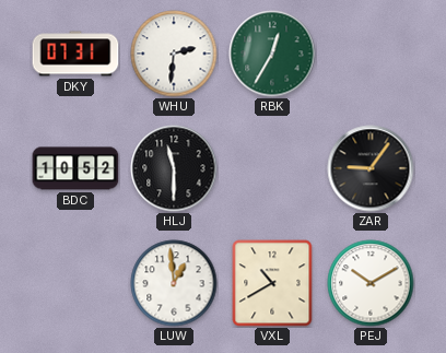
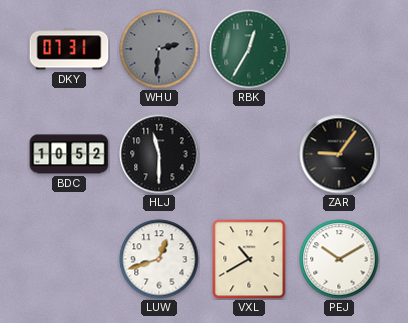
WHU dial: white -> grey
LUW: 12:59 -> 12:42
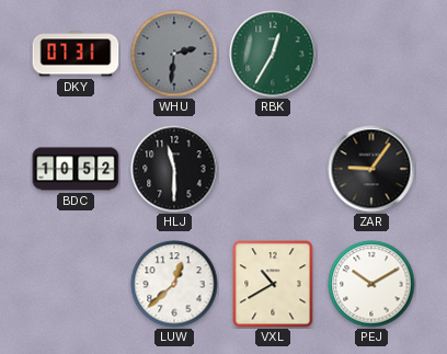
LUW: 12:42 -> 12:38
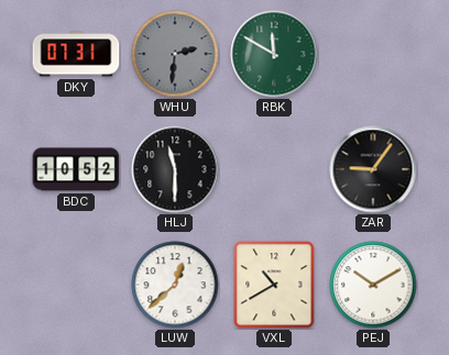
RBK: 12:35 -> 11:50
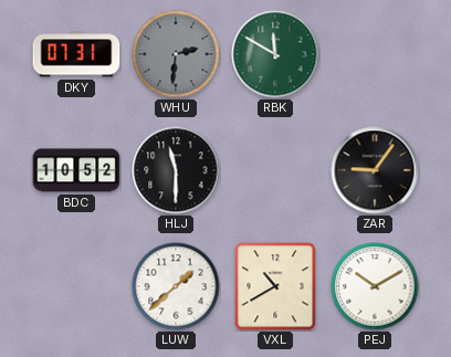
LUW: 12:38 -> 1:38
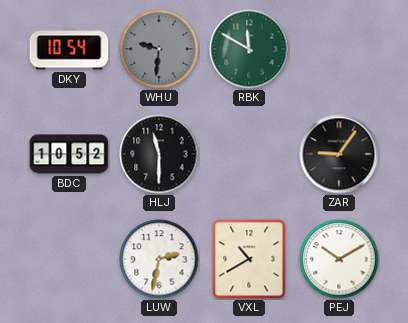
DKY: 07:31 -> 10:54
WHU: 2:31 -> 9:31
LUW: 1:38 -> 2:32
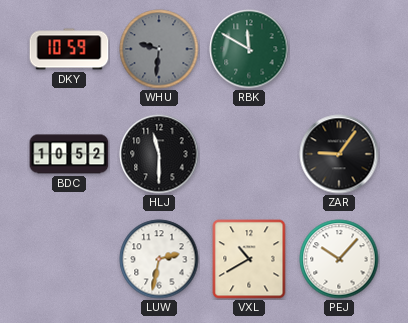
DKY: 10:54 -> 10:59
PEJ: 10:10 -> 10:07
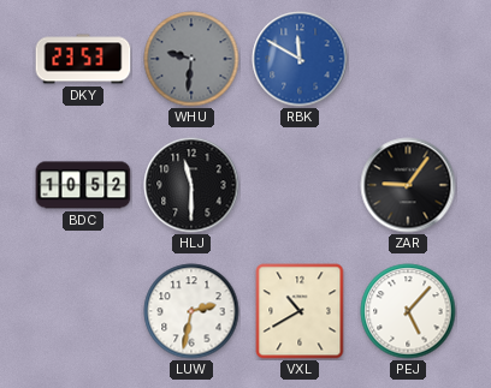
DKY: 10:59 -> 23:53
RBK dial: green -> blue
PEJ: 10:07 -> 5:07
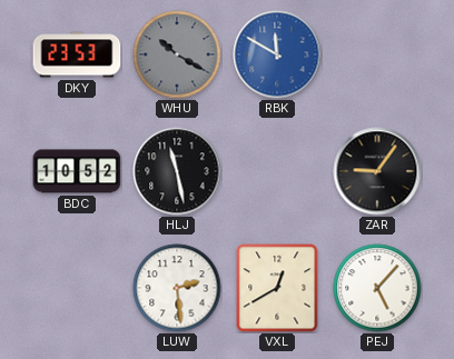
WHU: 9:31 -> 10:20
HLJ: 11:30 -> 11:28
LUW: 2:32 -> 2:29
VXL: 10:40 -> 12:40
